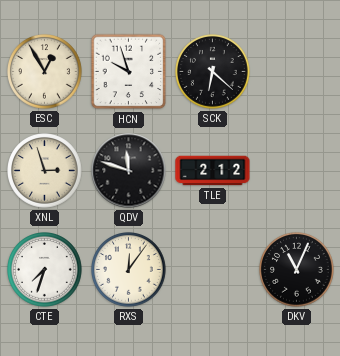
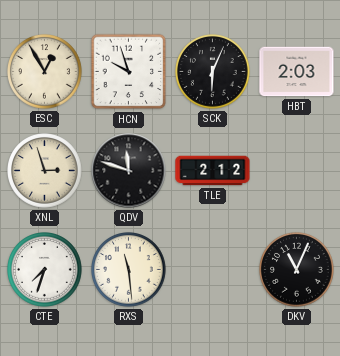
SCK: 6:22 -> 6:04
HBT: none -> 2:03
RXS: 12:06 -> 11:29
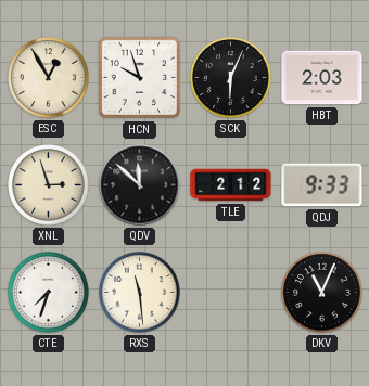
QDV: 11:48 -> 11:52
QDJ: none -> 9:33
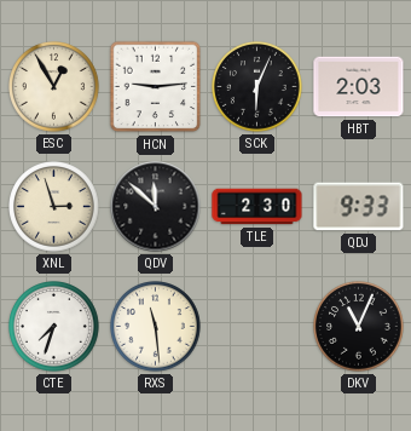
HCN: 9:57 -> 9:14
TLE: 2:12 -> 2:30
